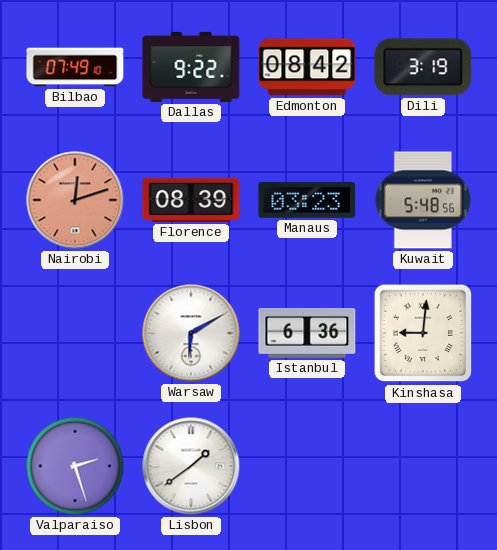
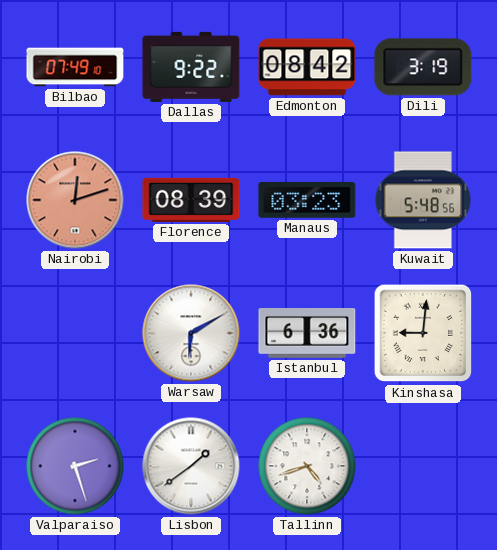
Tallinn: none -> 4:42
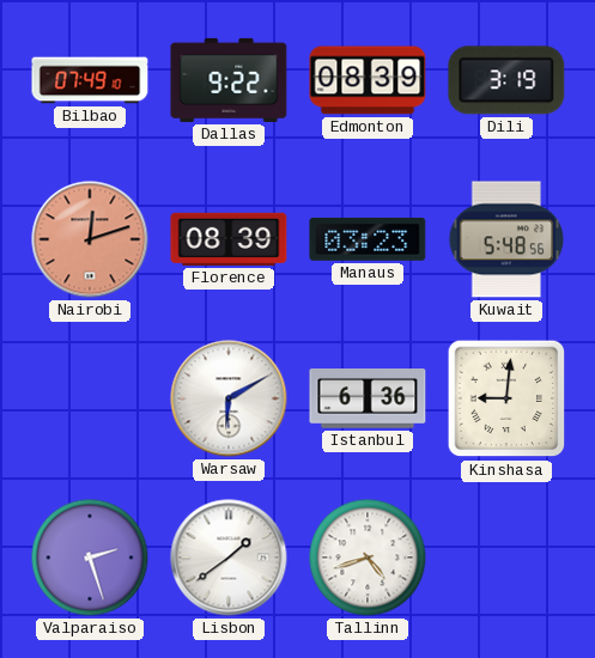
Edmonton: 08:42 -> 08:39
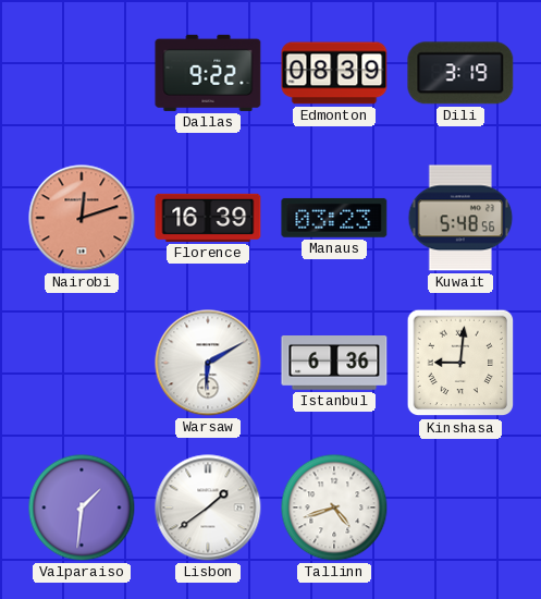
Bilbao: 07:49 -> none
Florence: 08:39 -> 16:39
Valparaiso: 2:27 -> 1:31
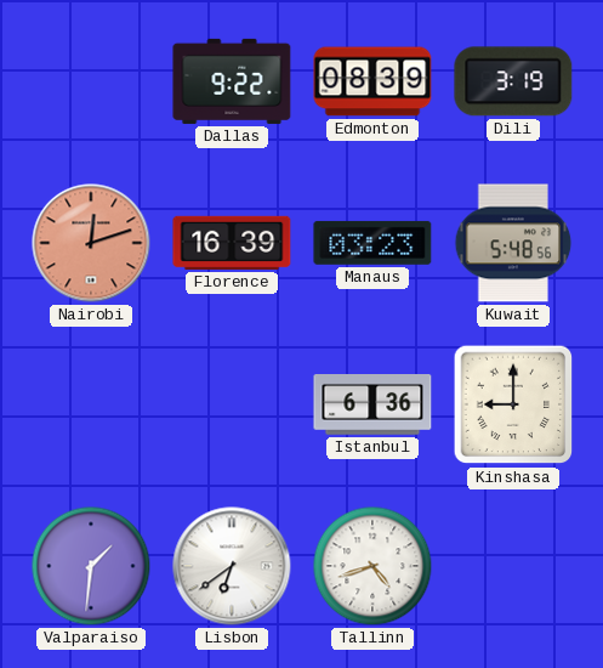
Warsaw: 6:10 -> none
Kinshasa: 9:01 -> 9:00
Lisbon: 1:39 -> 6:39
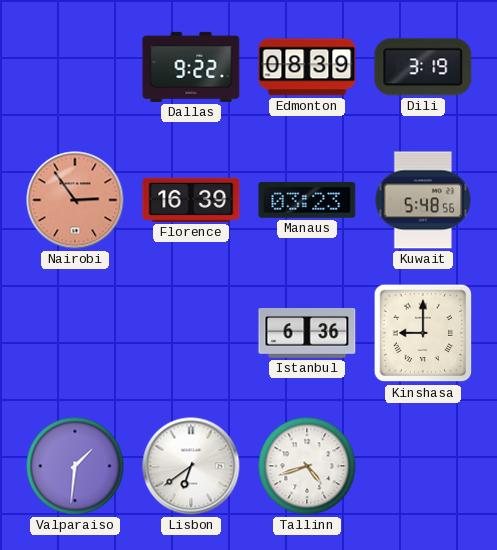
Nairobi: 12:12 -> 2:54
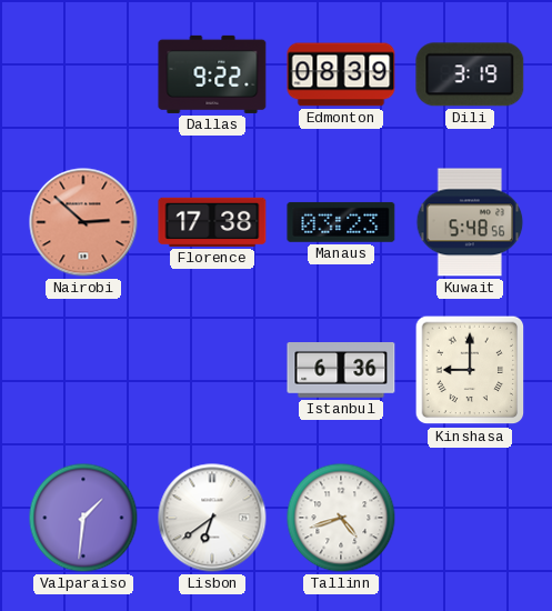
Nairobi: 2:54 -> 2:52
Florence: 16:39 -> 17:38
